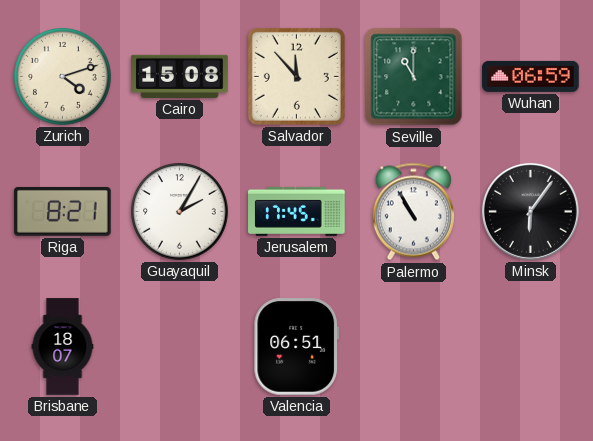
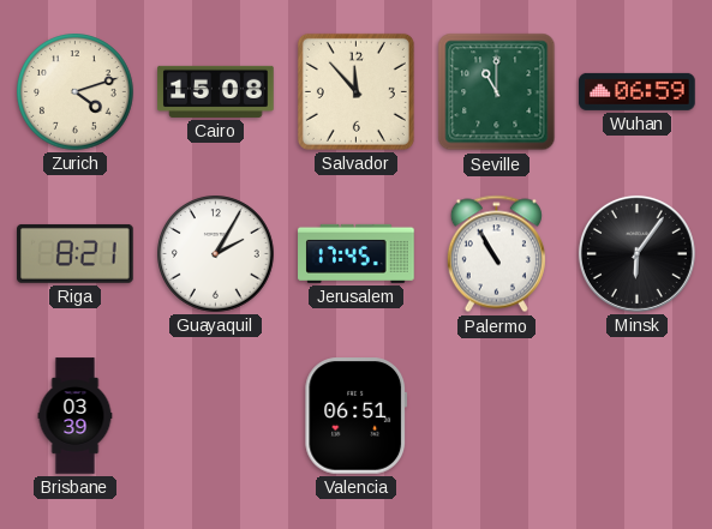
Brisbane: 18:07 -> 03:39
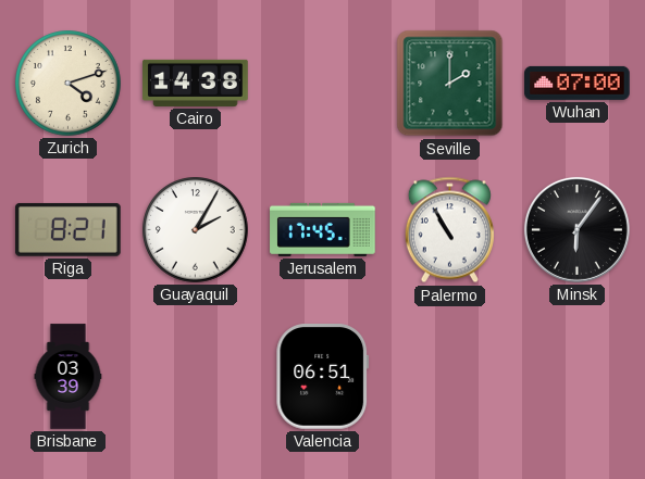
Cairo: 15:08 -> 14:38
Salvador: 11:53 -> none
Seville: 11:00 -> 2:00
Wuhan: 06:59 -> 07:00
